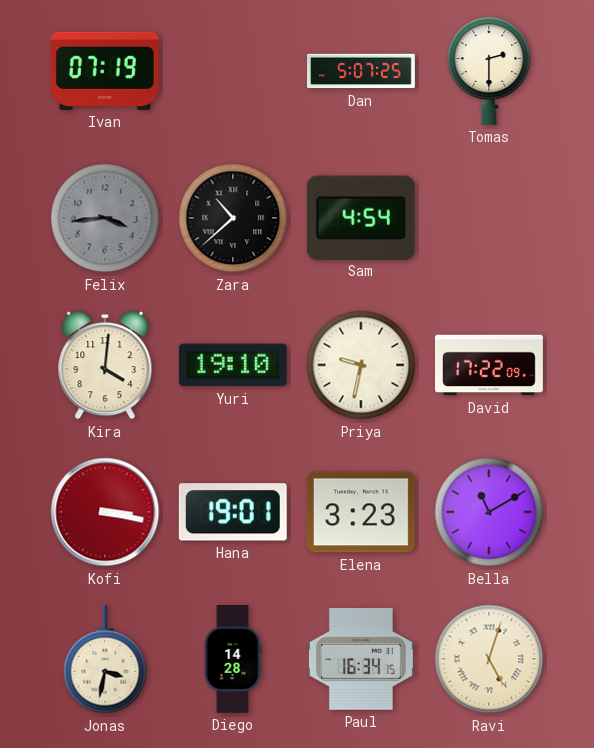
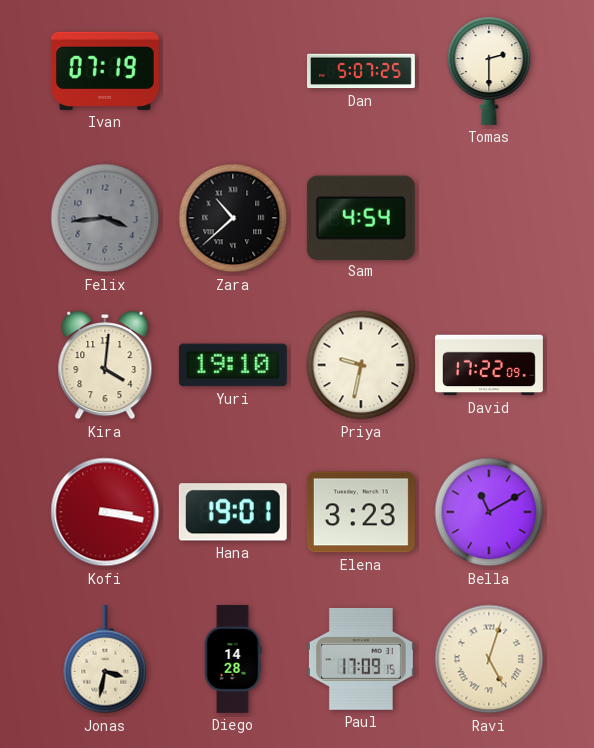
Paul: 16:34 -> 17:09
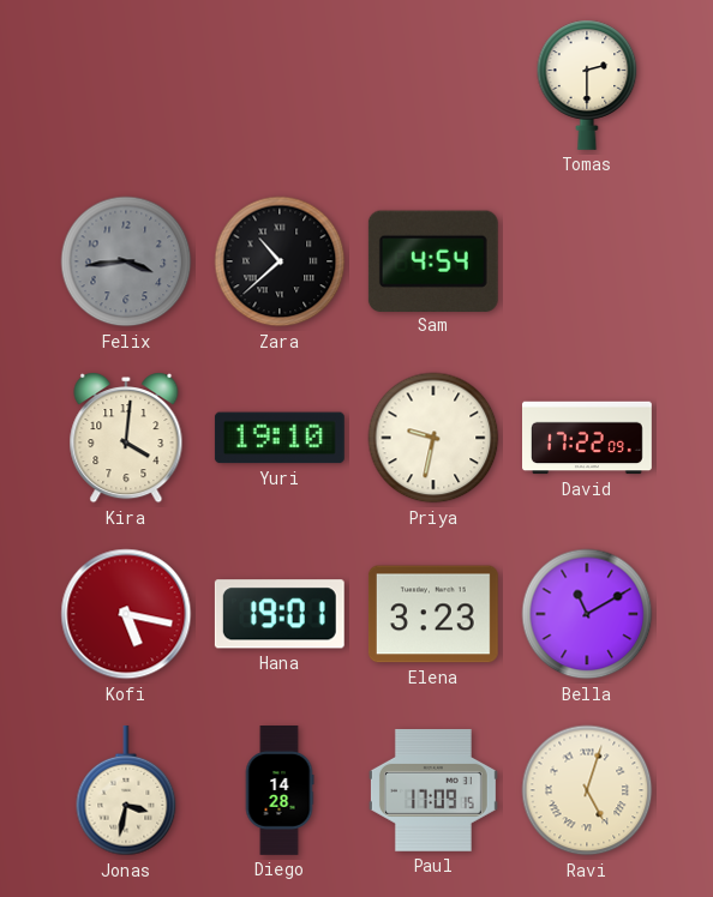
Ivan: 07:19 -> none
Dan: 5:07 -> none
Kofi: 3:17 -> 5:17
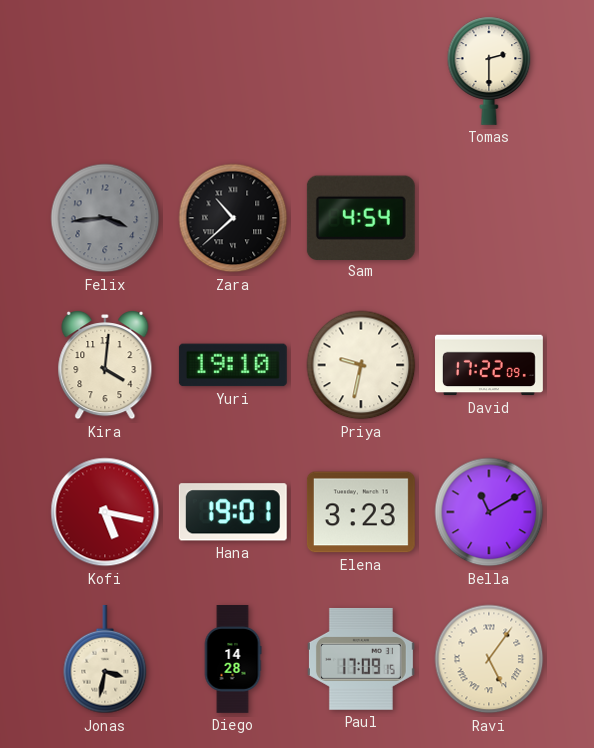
Ravi: 5:03 -> 5:06
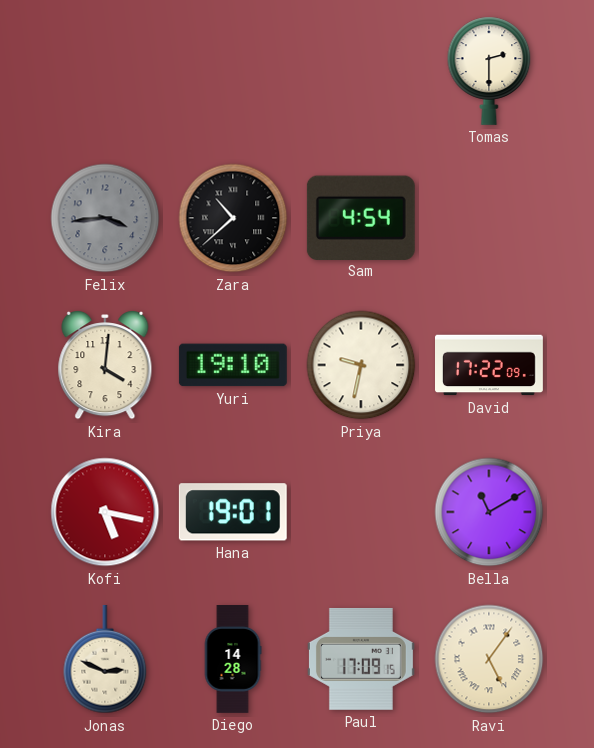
Elena: 3:23 -> none
Jonas: 3:32 -> 2:49
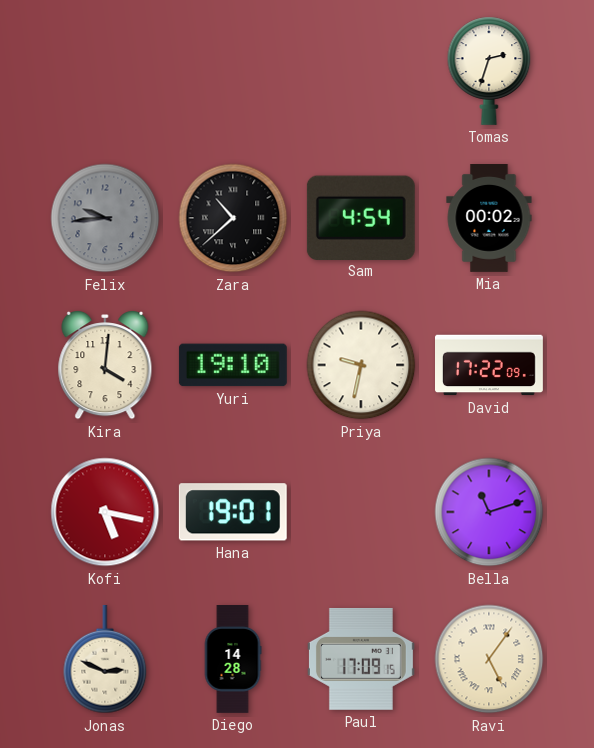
Tomas: 2:30 -> 2:33
Felix: 3:44 -> 9:44
Mia: none -> 00:02
Bella: 11:10 -> 11:12
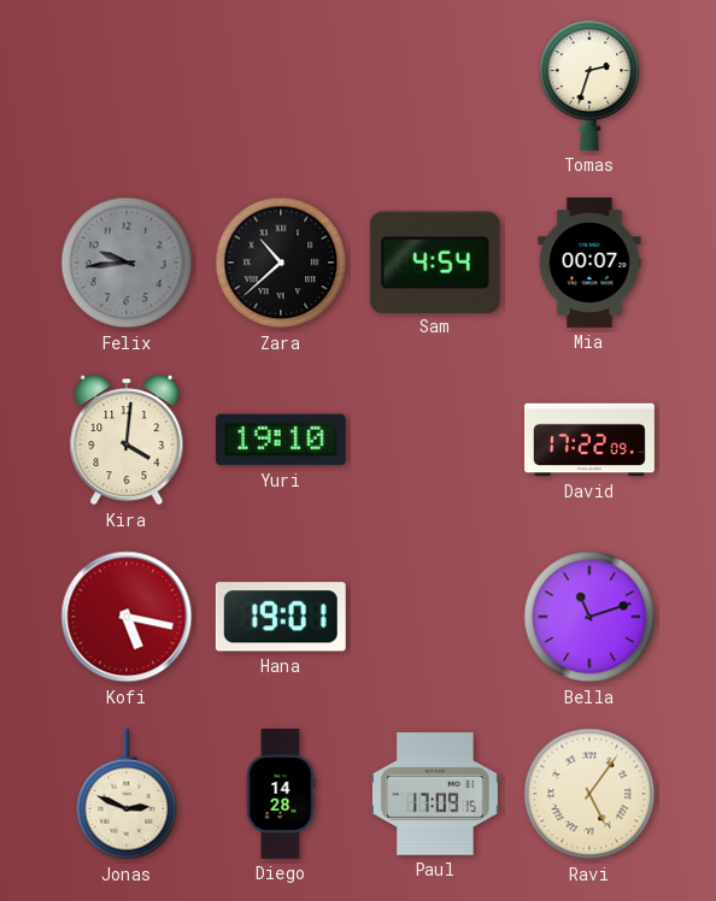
Mia: 00:02 -> 00:07
Priya: 9:32 -> none
